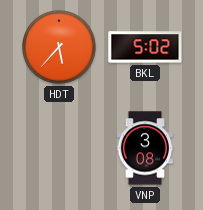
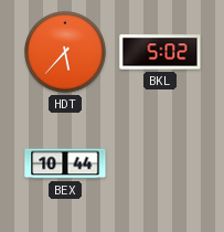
BEX: none -> 10:44
VNP: 3:08 -> none
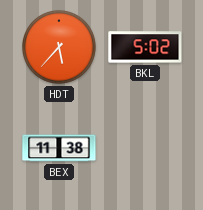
BEX: 10:44 -> 11:38
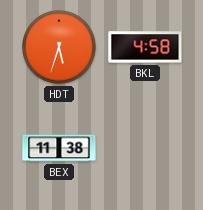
HDT: 5:37 -> 5:33
BKL: 5:02 -> 4:58
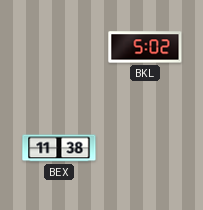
HDT: 5:33 -> none
BKL: 4:58 -> 5:02
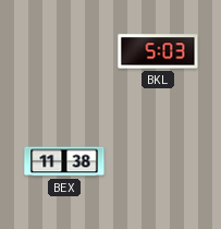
BKL: 5:02 -> 5:03
